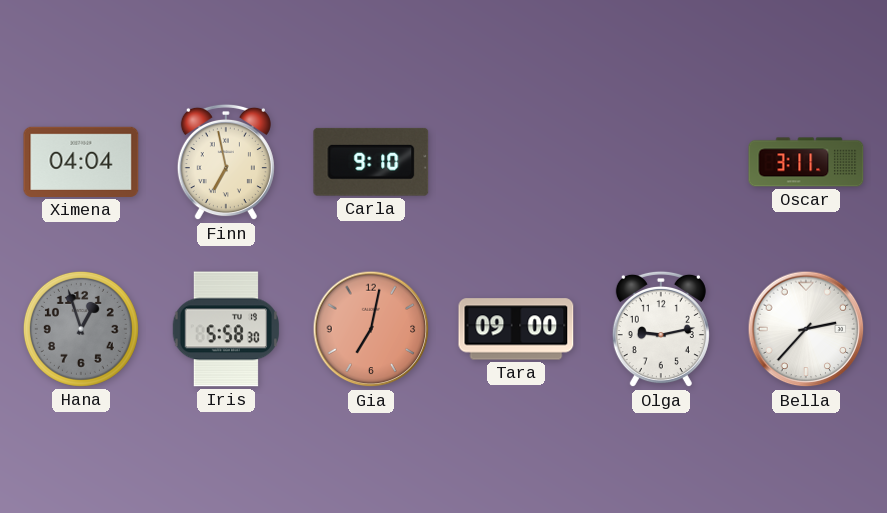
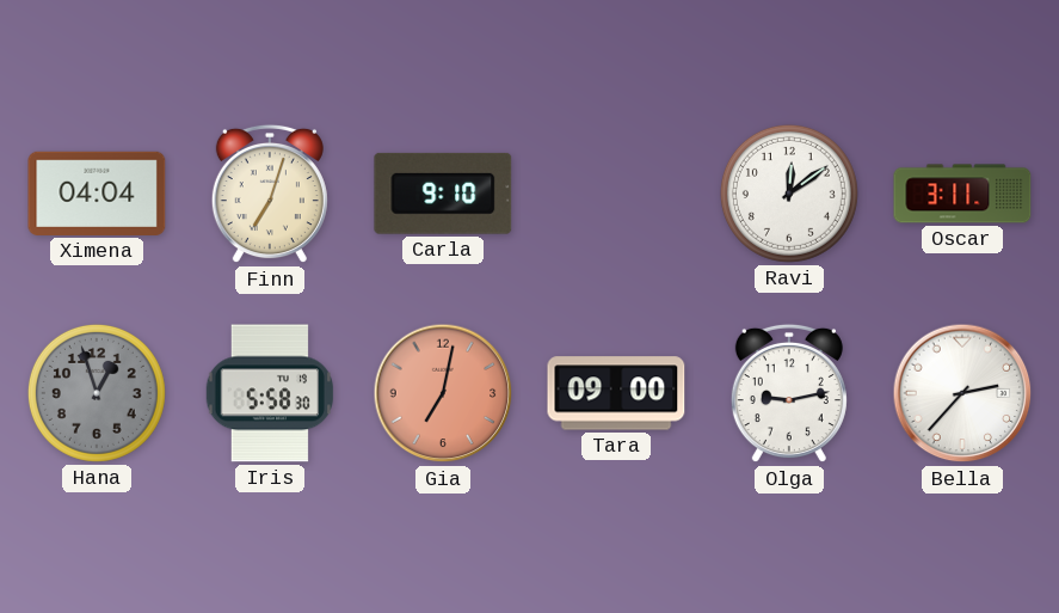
Finn: 6:58 -> 7:03
Ravi: none -> 12:09
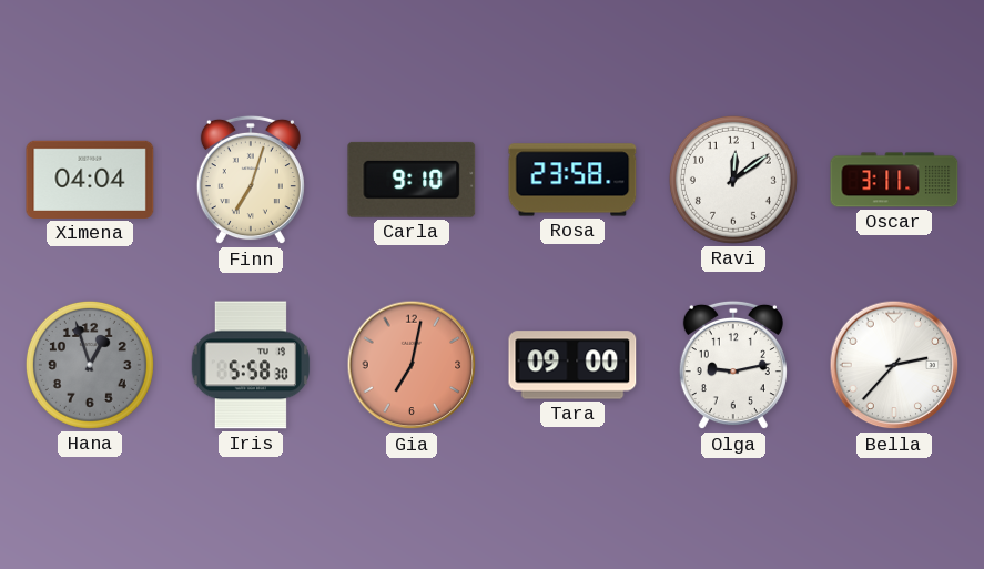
Rosa: none -> 23:58
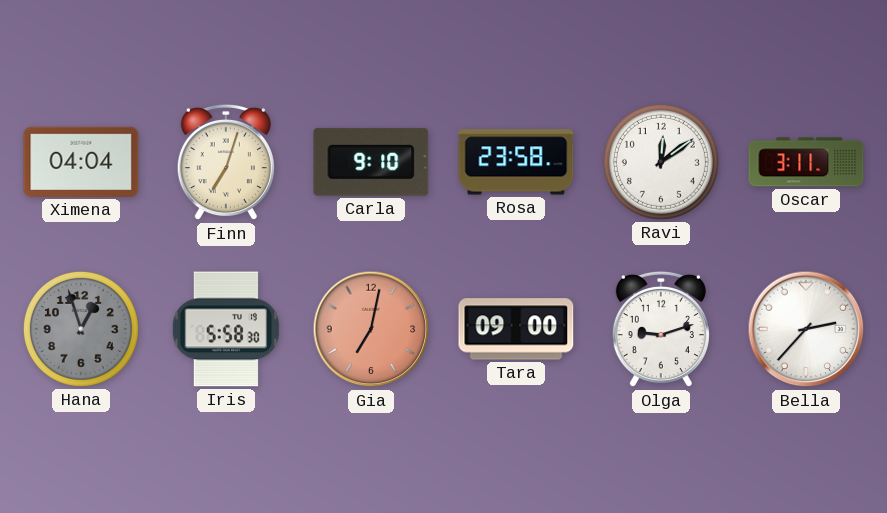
Olga: 9:13 -> 9:12
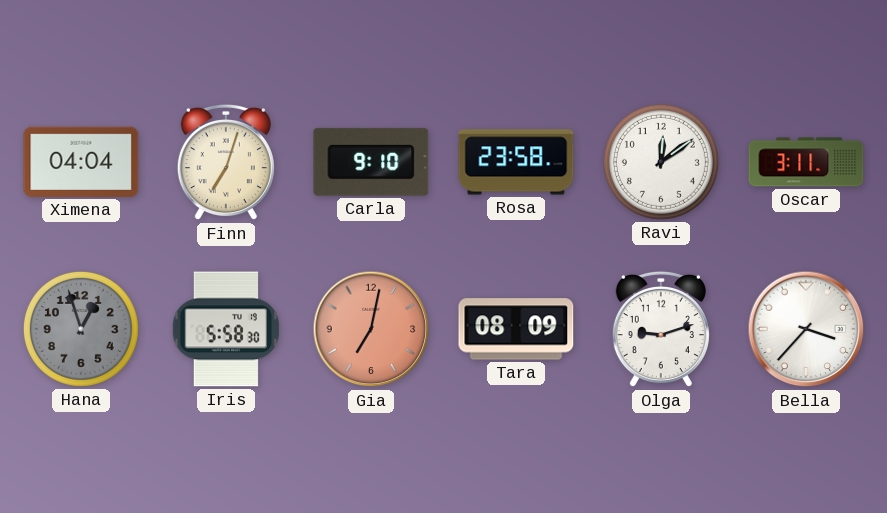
Tara: 09:00 -> 08:09
Bella: 2:37 -> 3:37
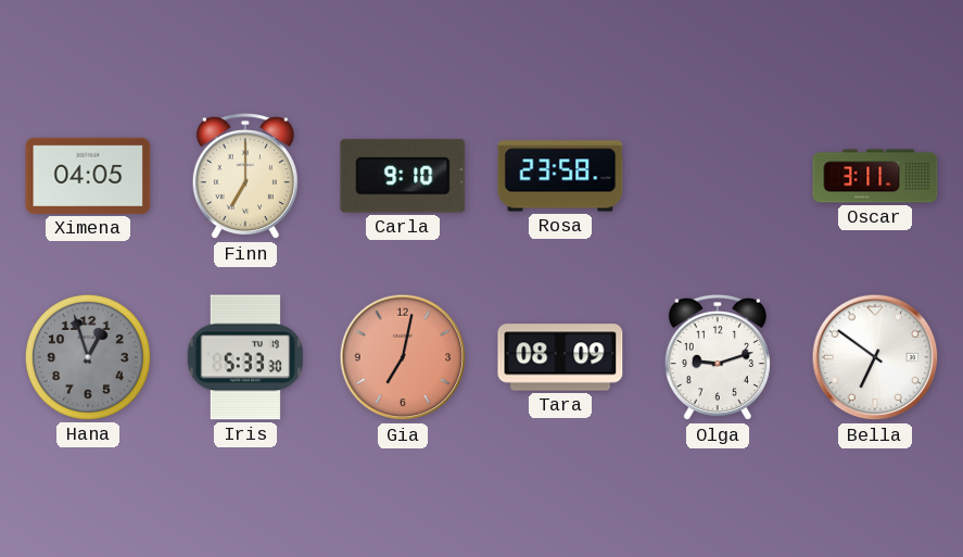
Ximena: 04:04 -> 04:05
Finn: 7:03 -> 7:00
Ravi: 12:09 -> none
Iris: 5:58 -> 5:33
Bella: 3:37 -> 6:51
